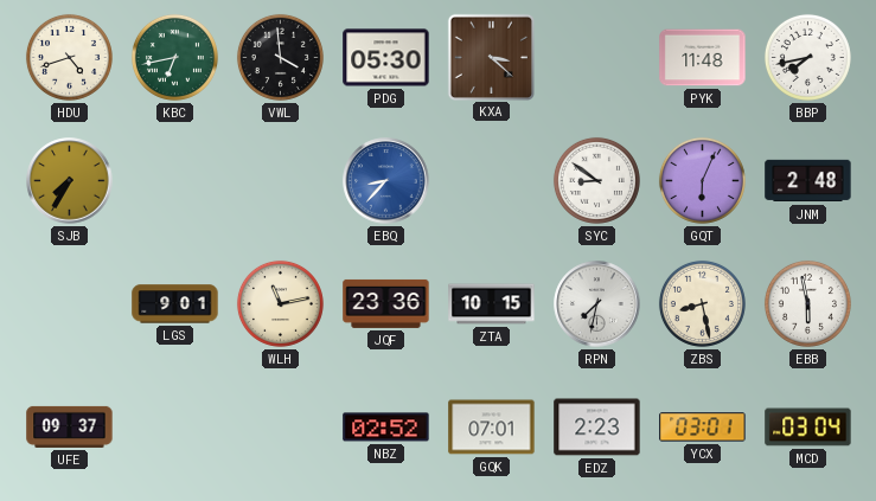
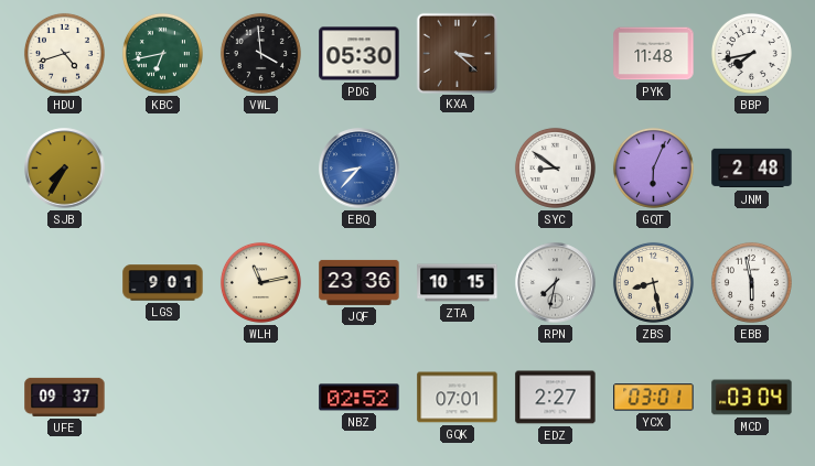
EDZ: 2:23 -> 2:27
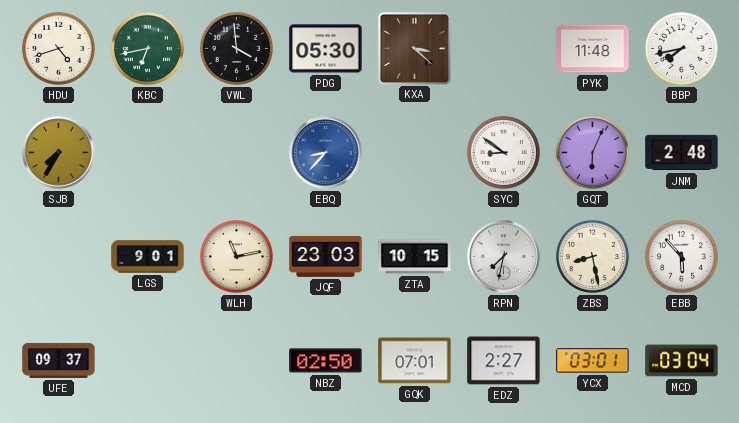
JQF: 23:36 -> 23:03
EBB: 5:58 -> 5:53
NBZ: 02:52 -> 02:50
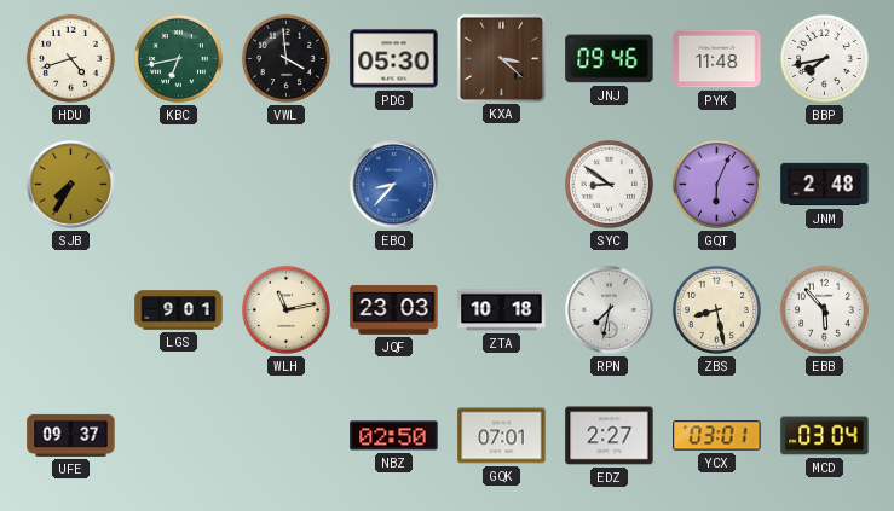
JNJ: none -> 09:46
ZTA: 10:15 -> 10:18
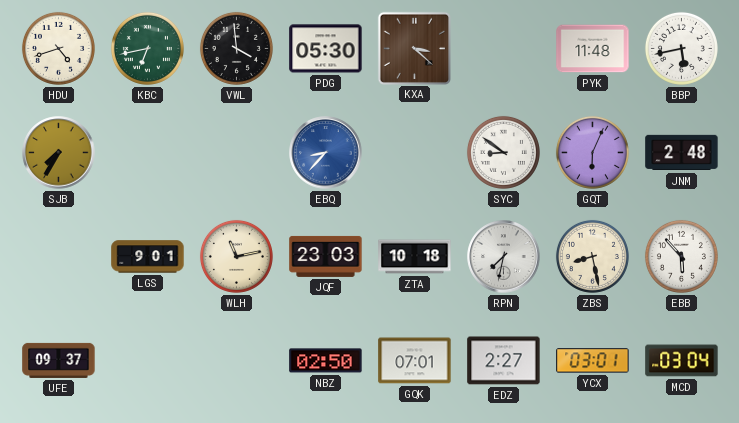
JNJ: 09:46 -> none
BBP: 7:43 -> 5:43
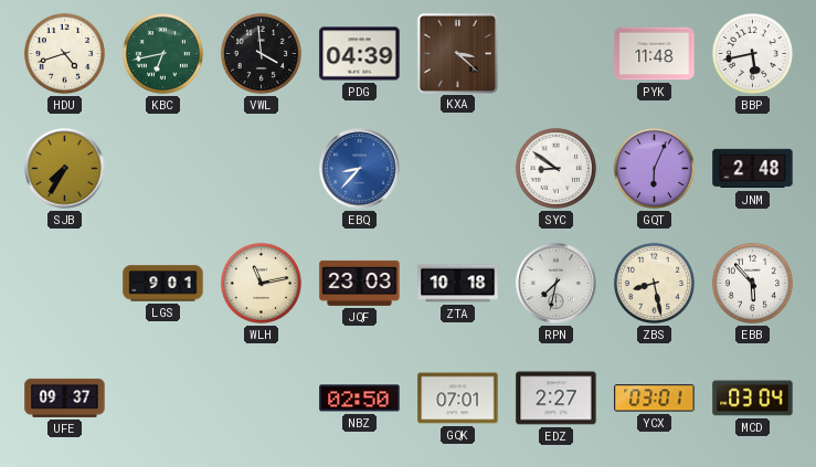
PDG: 05:30 -> 04:39
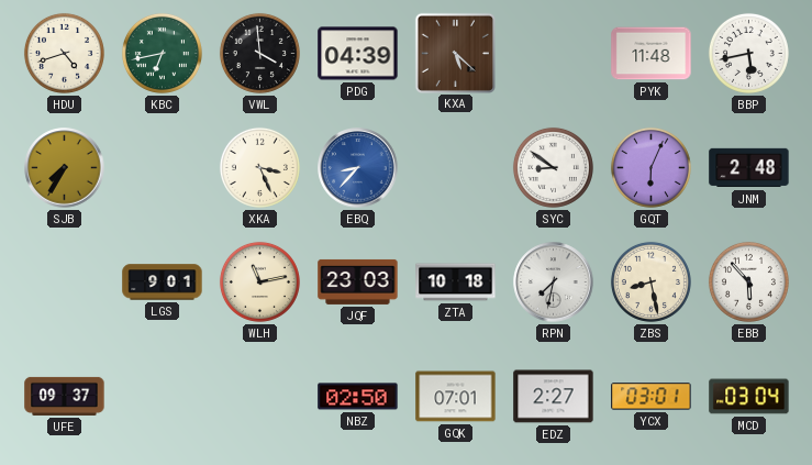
KXA: 3:22 -> 5:22
XKA: none -> 3:26
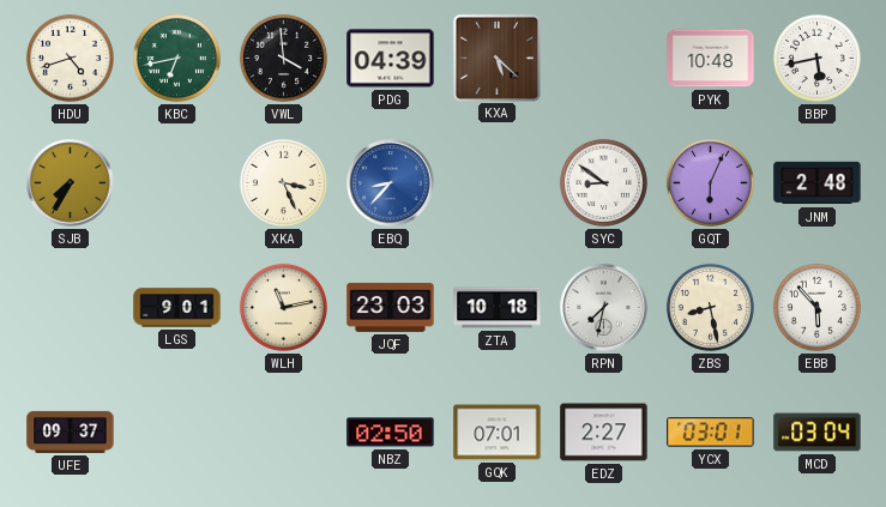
PYK: 11:48 -> 10:48
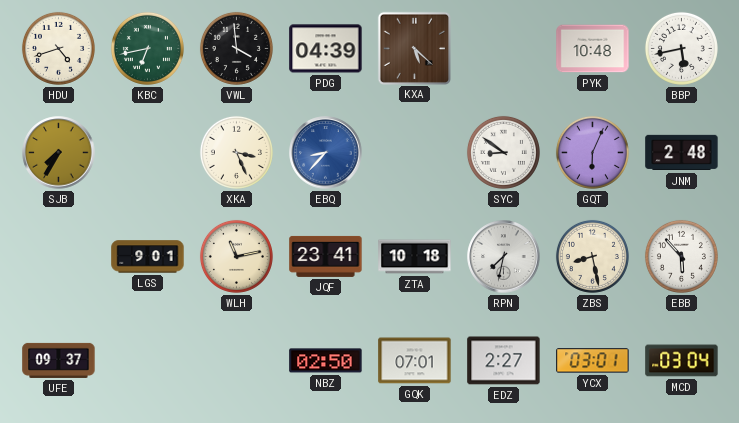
JQF: 23:03 -> 23:41
